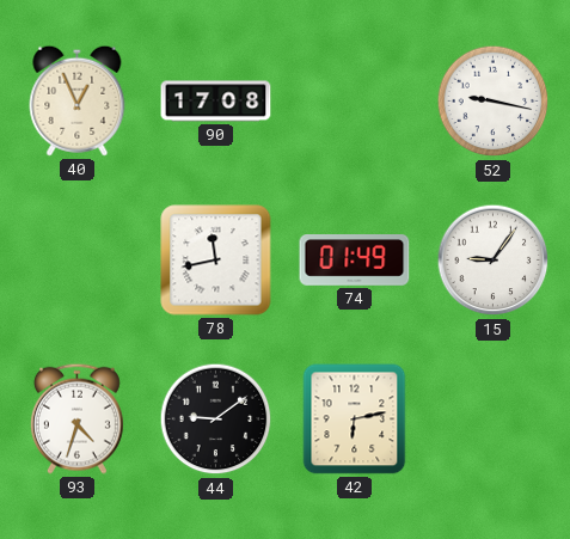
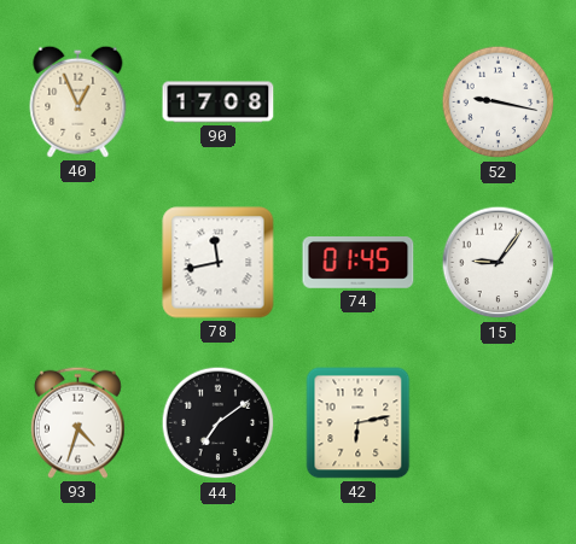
74: 01:49 -> 01:45
44: 9:09 -> 7:09
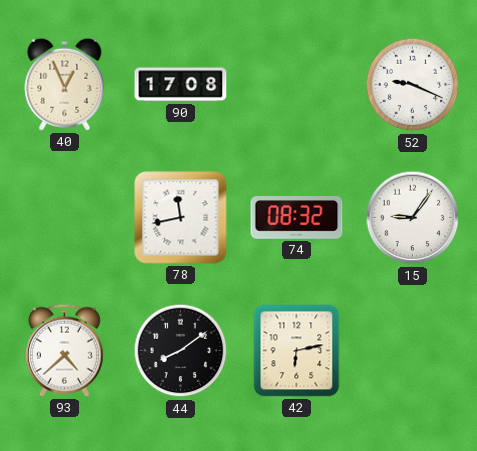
52: 9:17 -> 9:19
74: 01:45 -> 08:32
93: 4:33 -> 4:38
44: 7:09 -> 8:09
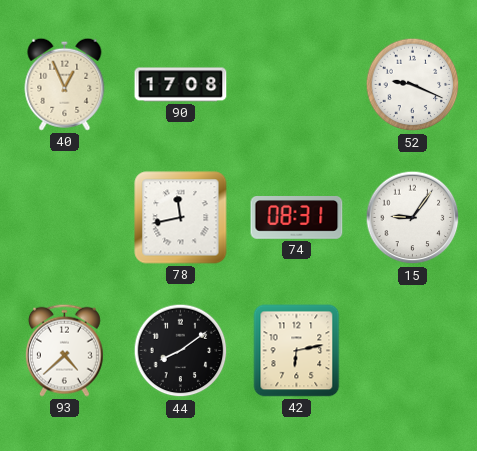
74: 08:32 -> 08:31
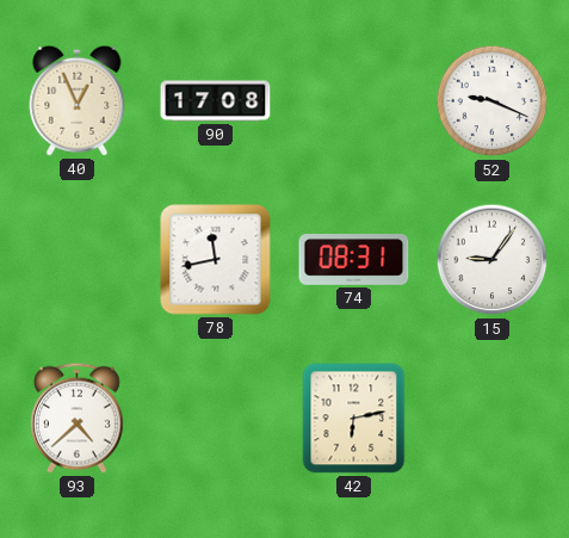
44: 8:09 -> none
